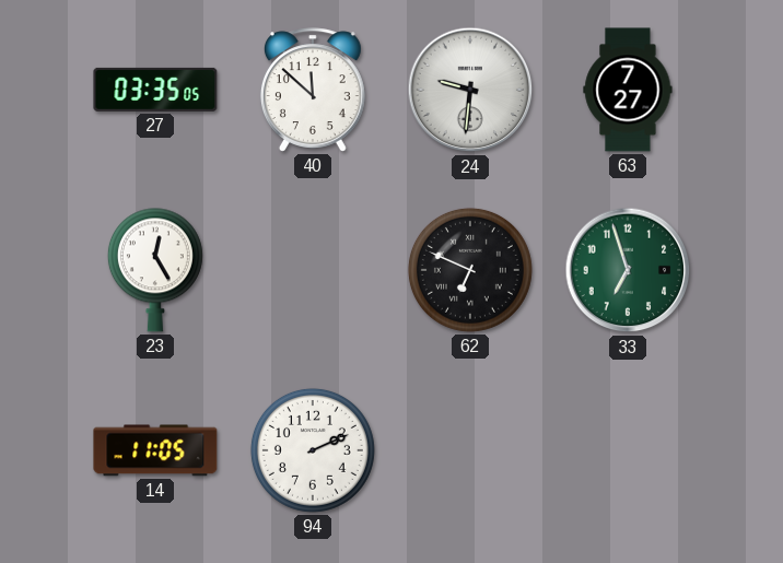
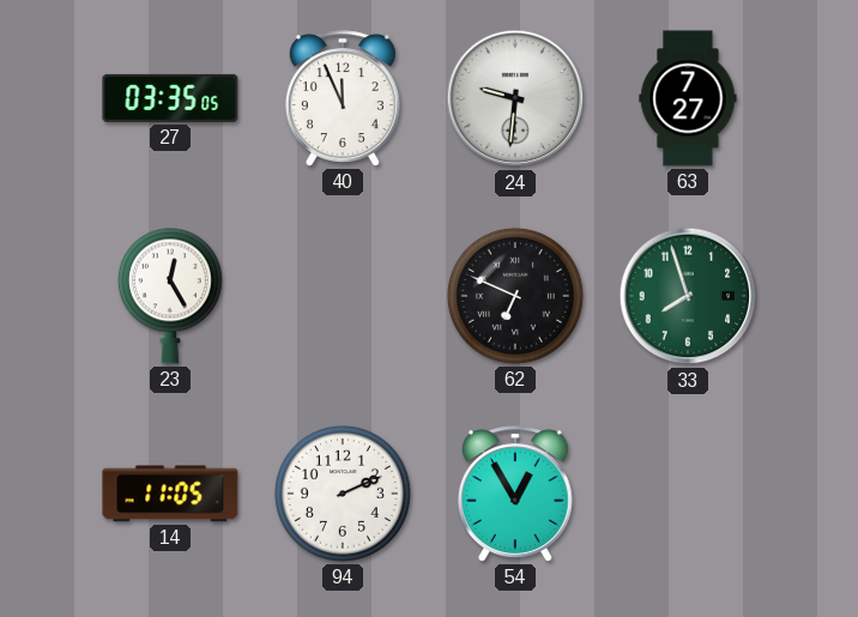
40: 11:52 -> 11:56
33: 6:57 -> 7:57
54: none -> 12:55
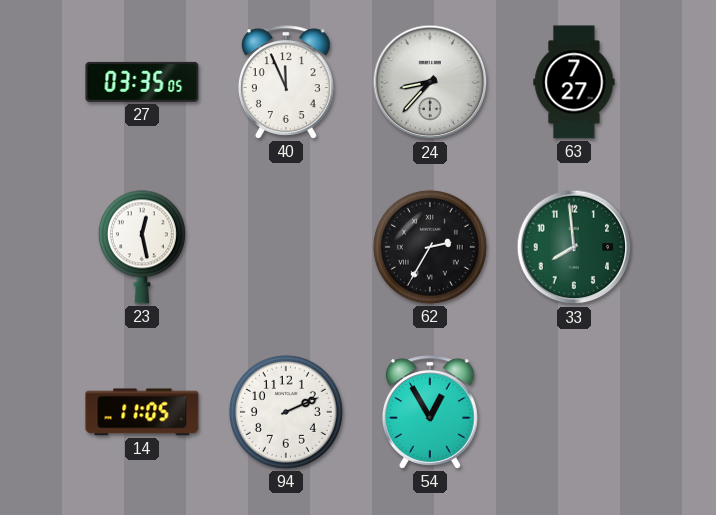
24: 9:31 -> 8:37
23: 12:25 -> 12:28
62: 6:49 -> 2:35
33: 7:57 -> 7:59
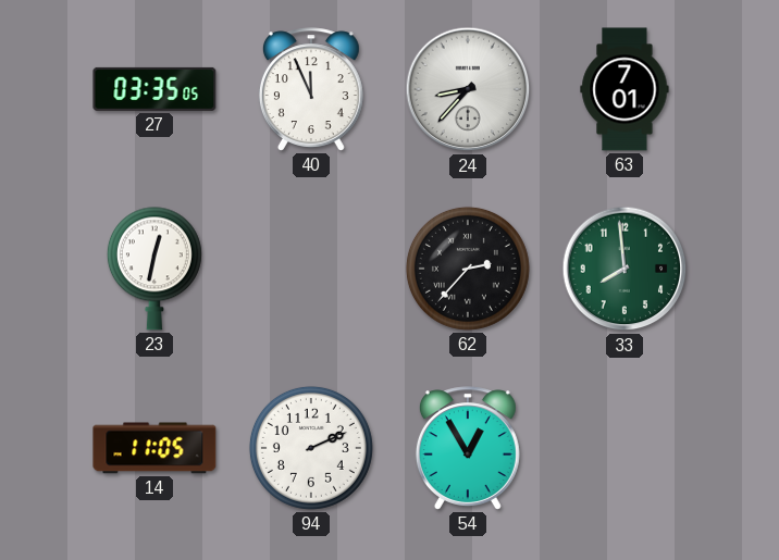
63: 7:27 -> 7:01
23: 12:28 -> 12:32
62: 2:35 -> 2:37
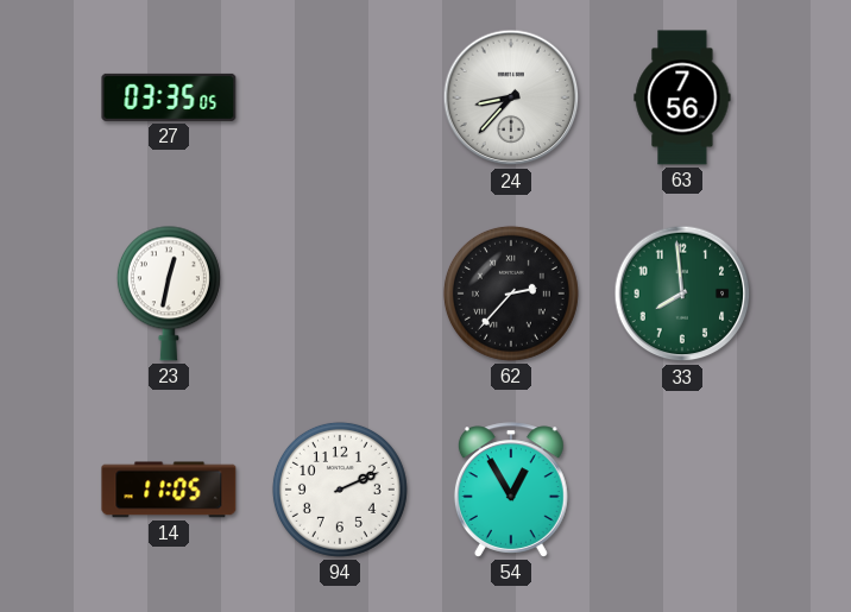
40: 11:56 -> none
63: 7:01 -> 7:56
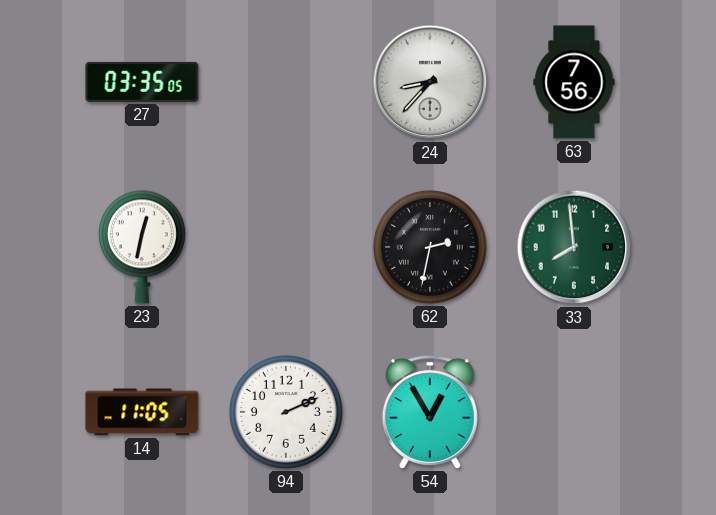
62: 2:37 -> 2:32
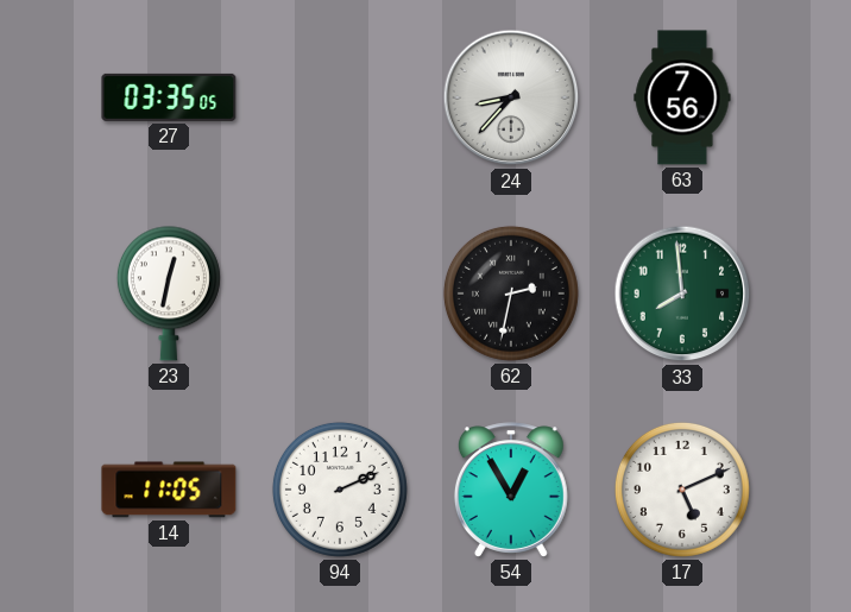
17: none -> 5:11
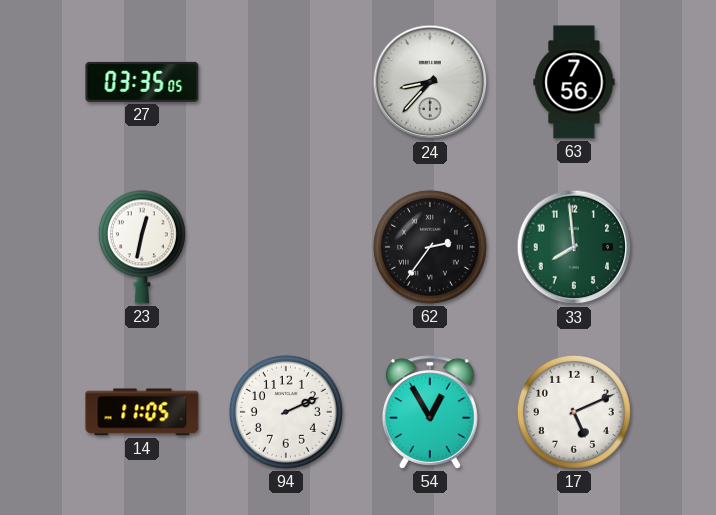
62: 2:32 -> 2:36
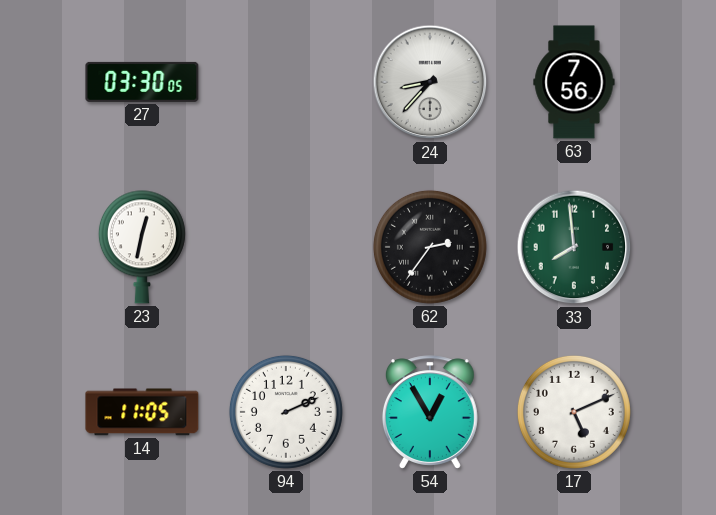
27: 03:35 -> 03:30
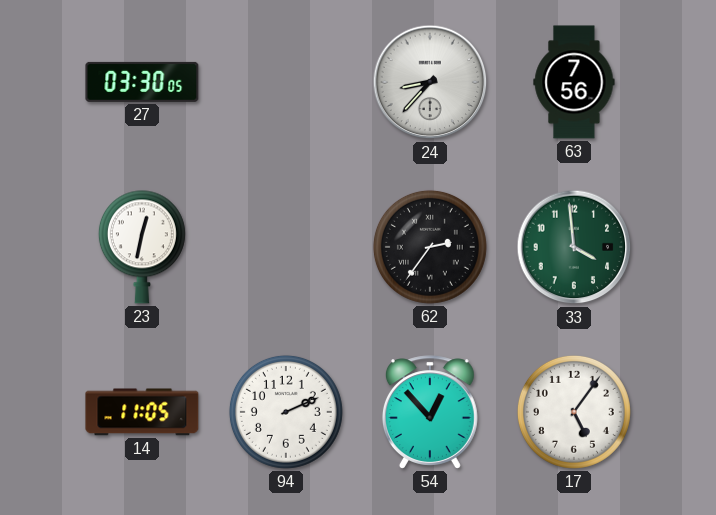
33: 7:59 -> 3:59
54: 12:55 -> 12:53
17: 5:11 -> 5:06
